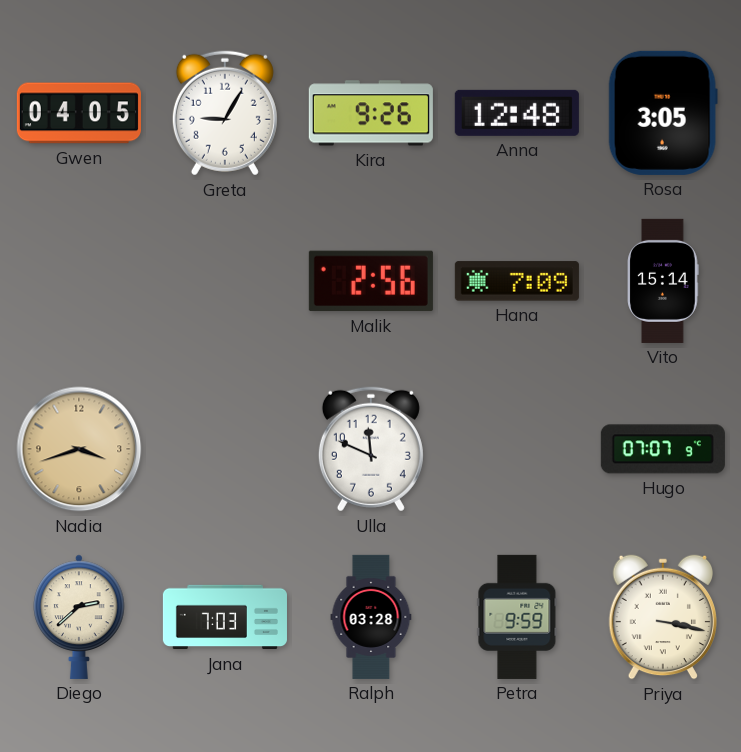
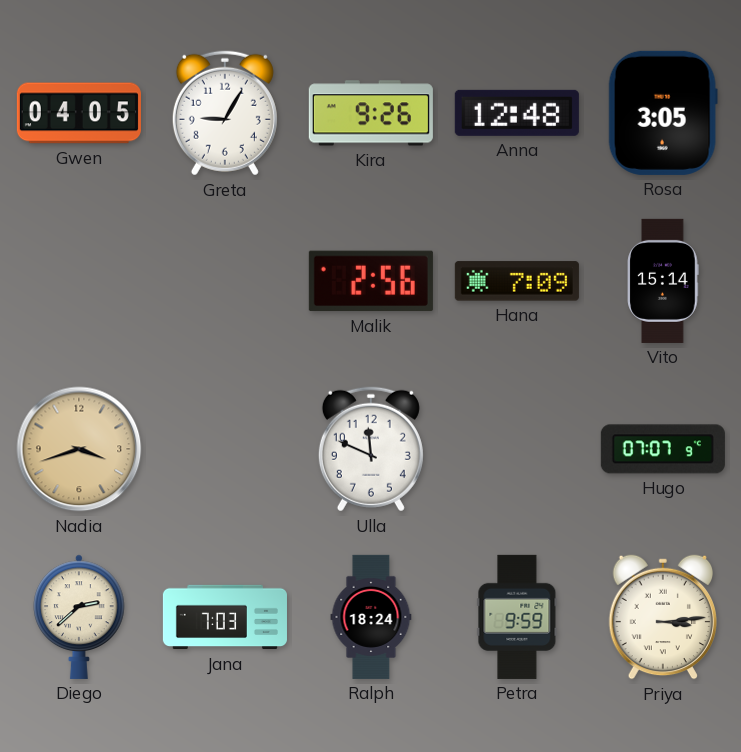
Ralph: 03:28 -> 18:24
Priya: 3:17 -> 3:14
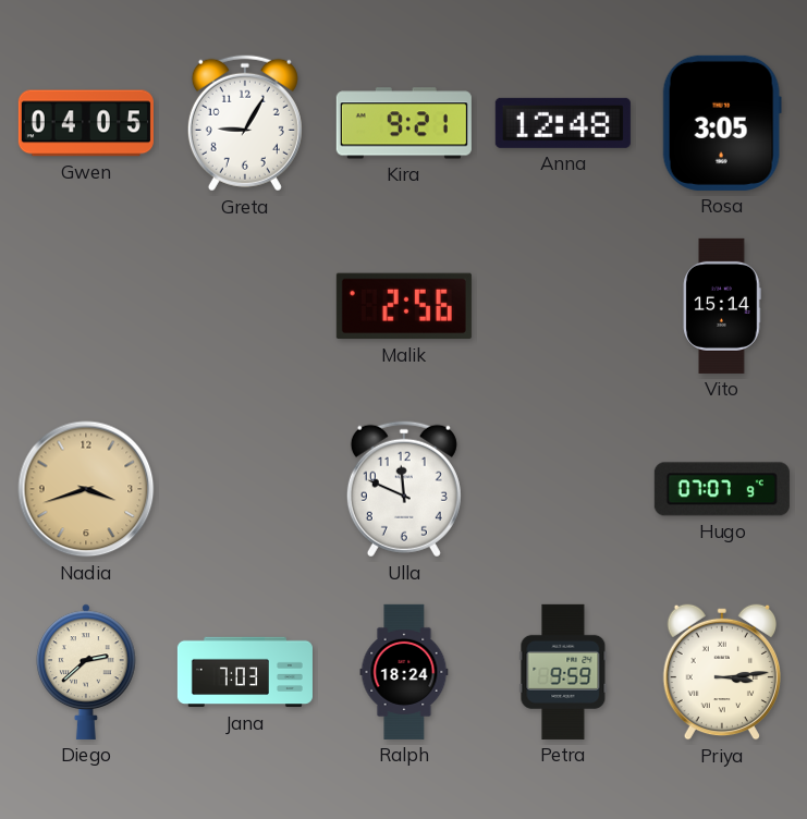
Kira: 9:26 -> 9:21
Hana: 7:09 -> none
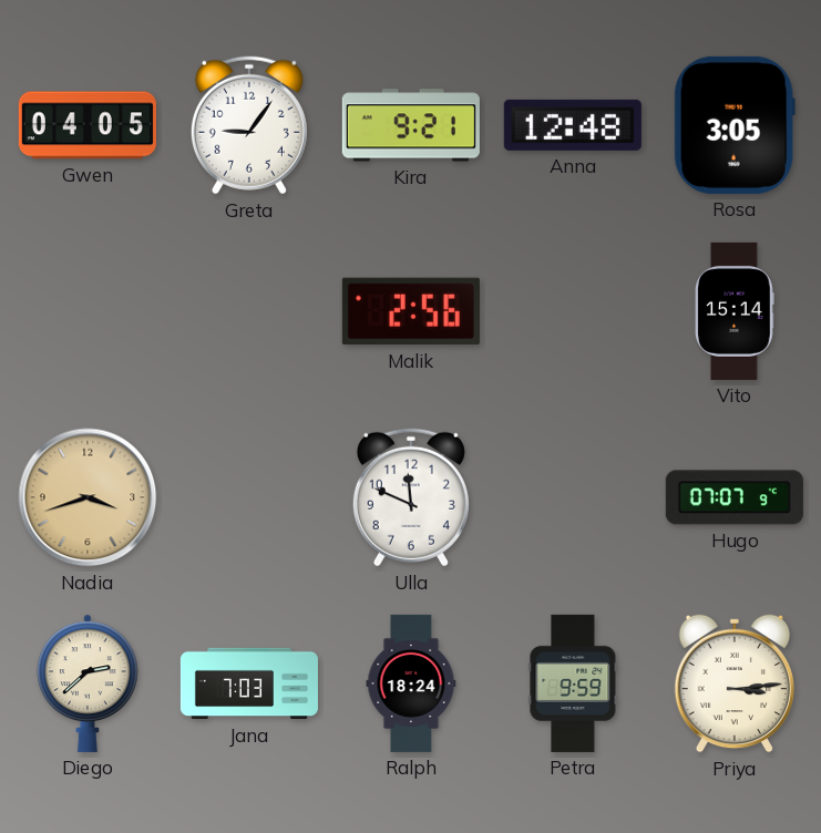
Greta: 9:05 -> 9:06
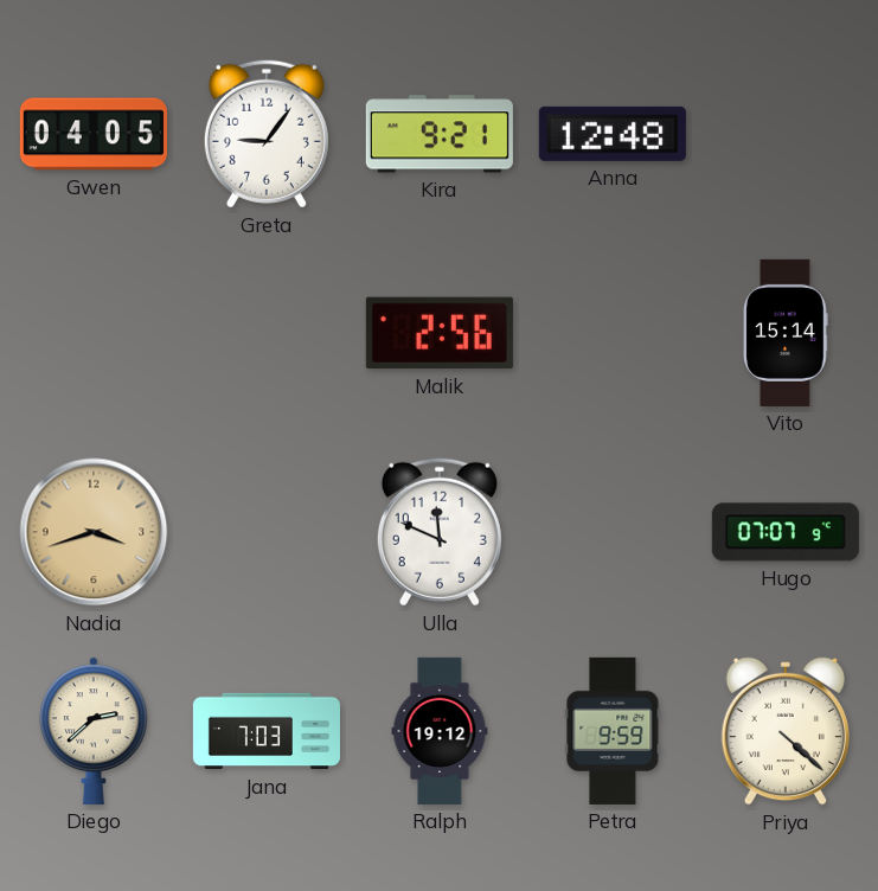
Rosa: 3:05 -> none
Ralph: 18:24 -> 19:12
Priya: 3:14 -> 4:22
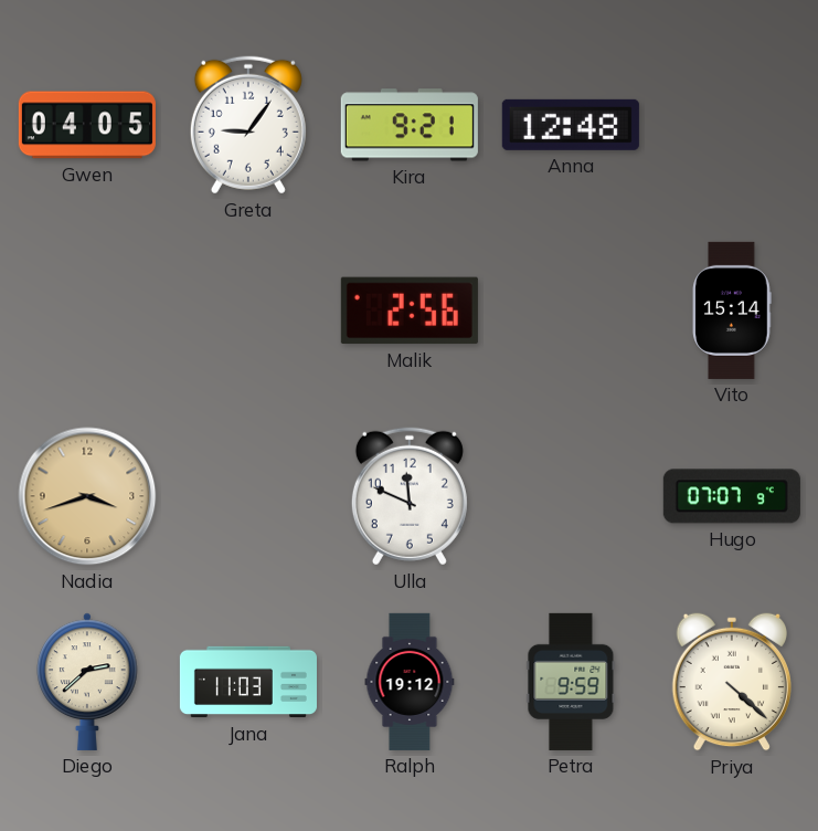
Jana: 7:03 -> 11:03
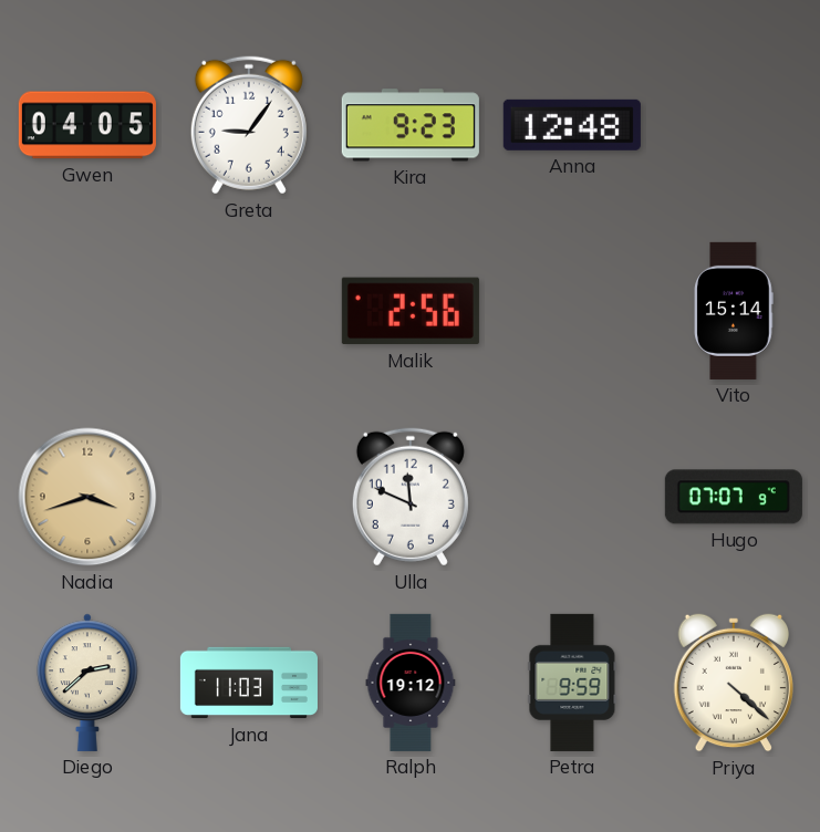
Kira: 9:21 -> 9:23
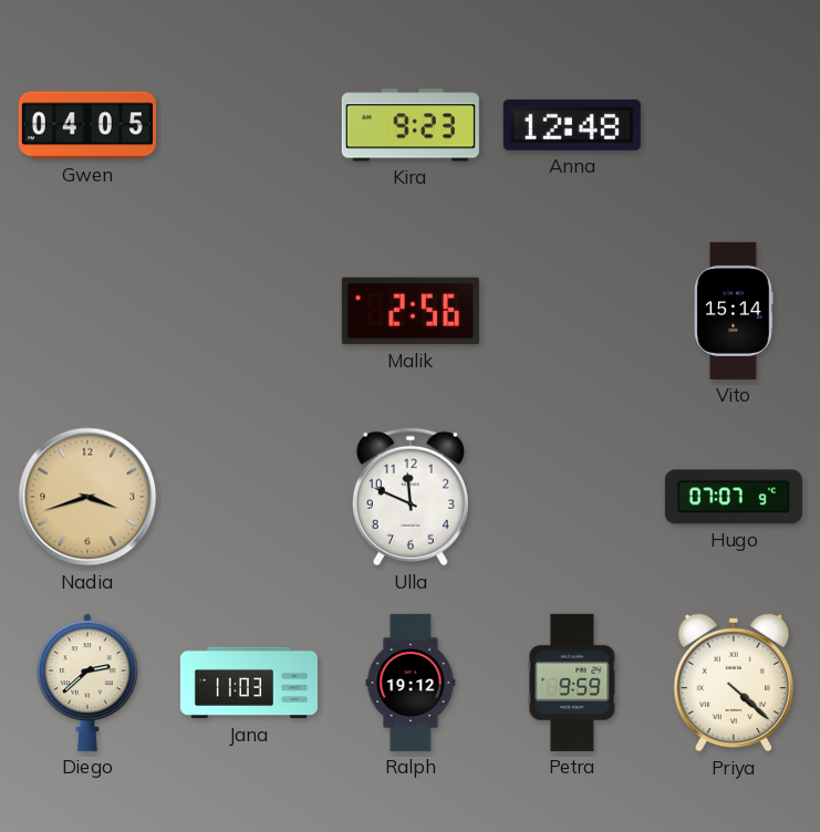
Greta: 9:06 -> none
